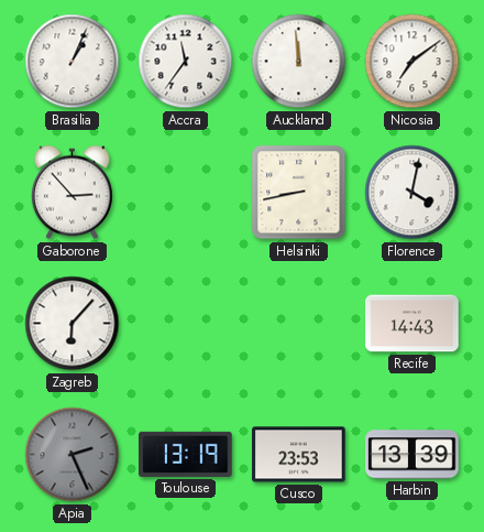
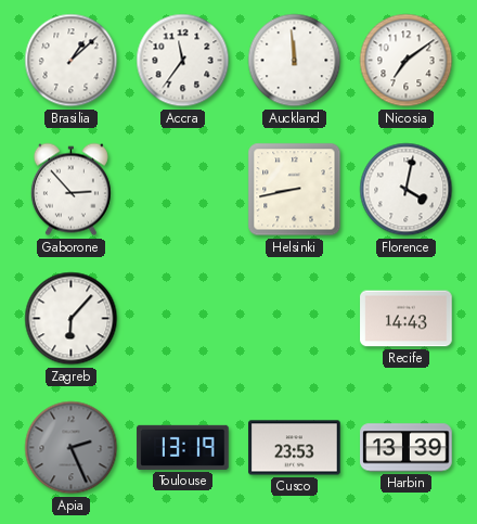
Brasilia: 1:04 -> 1:08
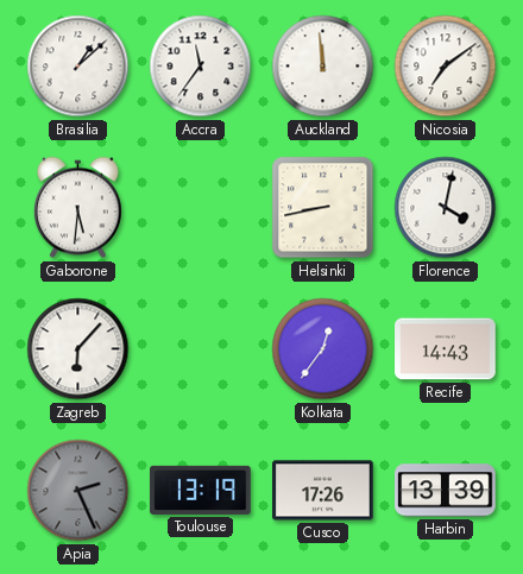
Gaborone: 2:53 -> 5:31
Kolkata: none -> 12:36
Cusco: 23:53 -> 17:26
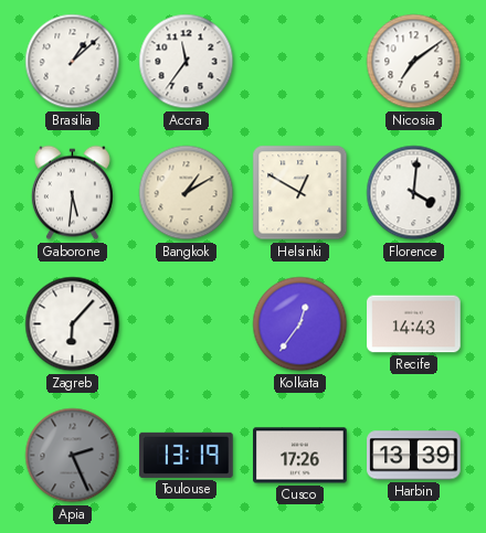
Auckland: 11:59 -> none
Bangkok: none -> 1:10
Helsinki: 8:43 -> 12:50
Florence: 4:02 -> 4:01
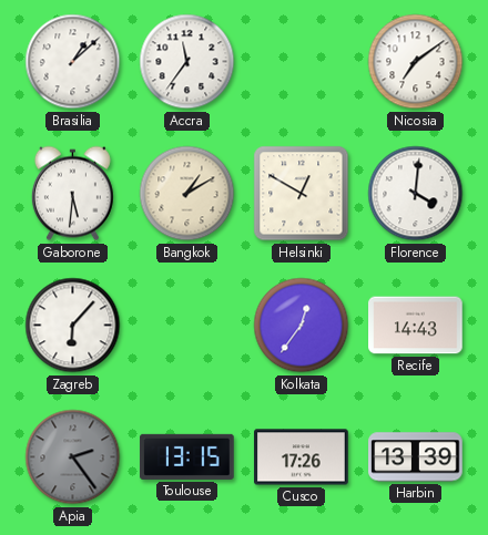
Apia: 2:26 -> 2:24
Toulouse: 13:19 -> 13:15
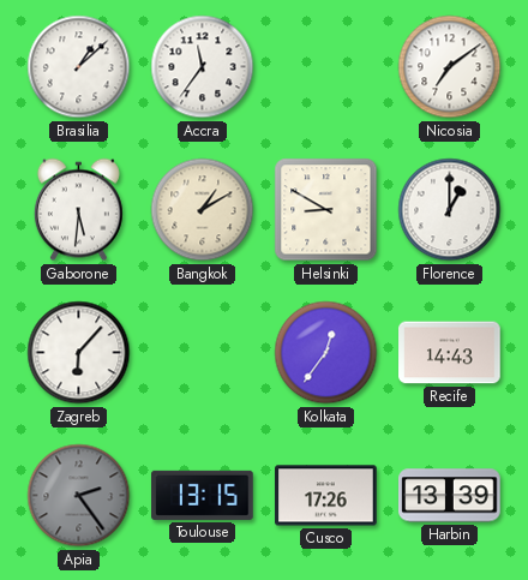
Helsinki: 12:50 -> 8:50
Florence: 4:01 -> 1:00
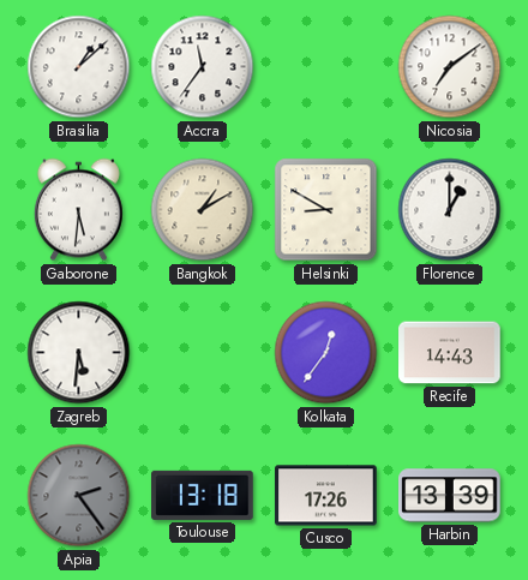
Zagreb: 6:07 -> 5:31
Toulouse: 13:15 -> 13:18
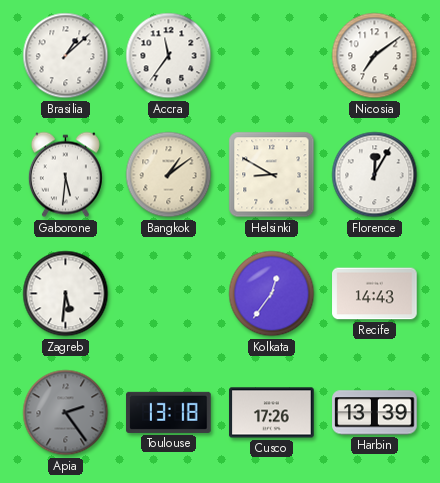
Bangkok: 1:10 -> 1:09
Florence: 1:00 -> 12:05
